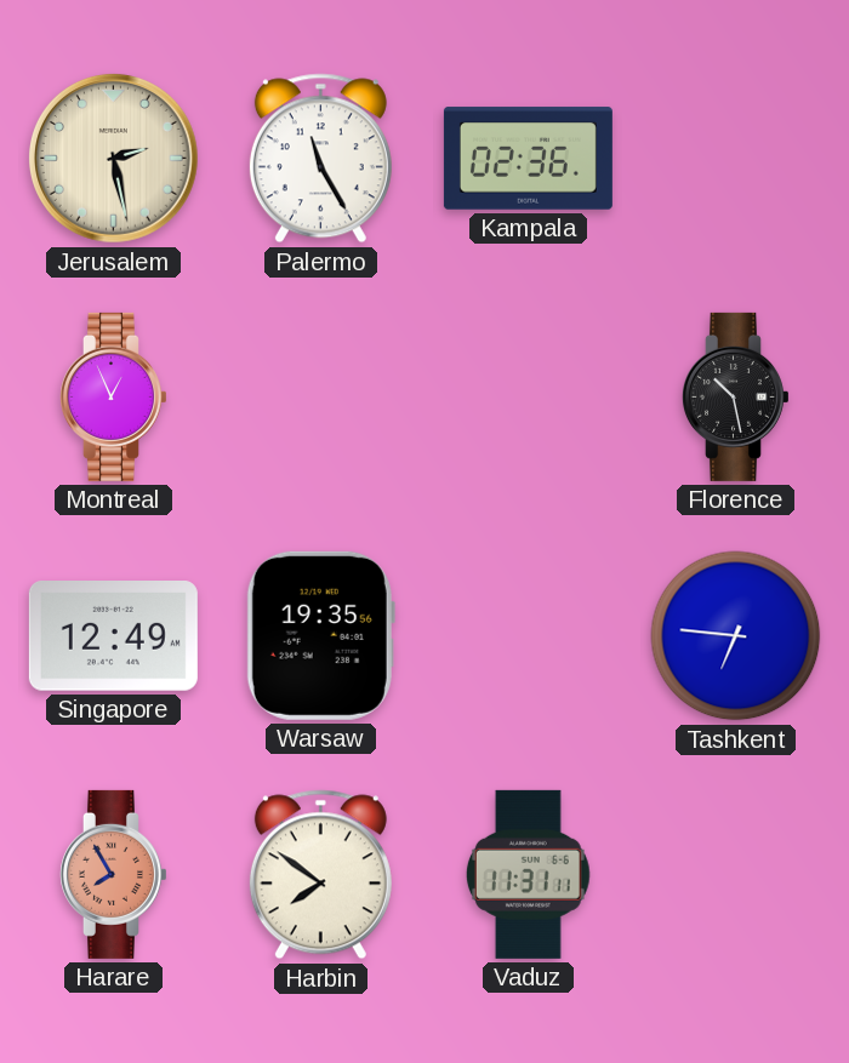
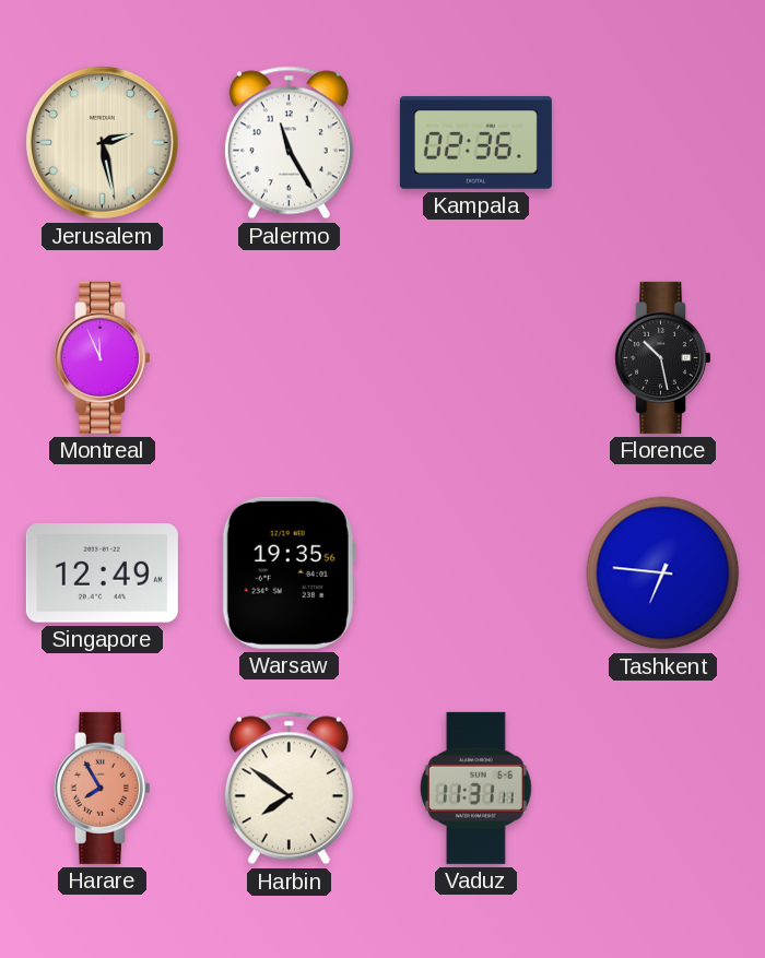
Montreal: 12:56 -> 11:56
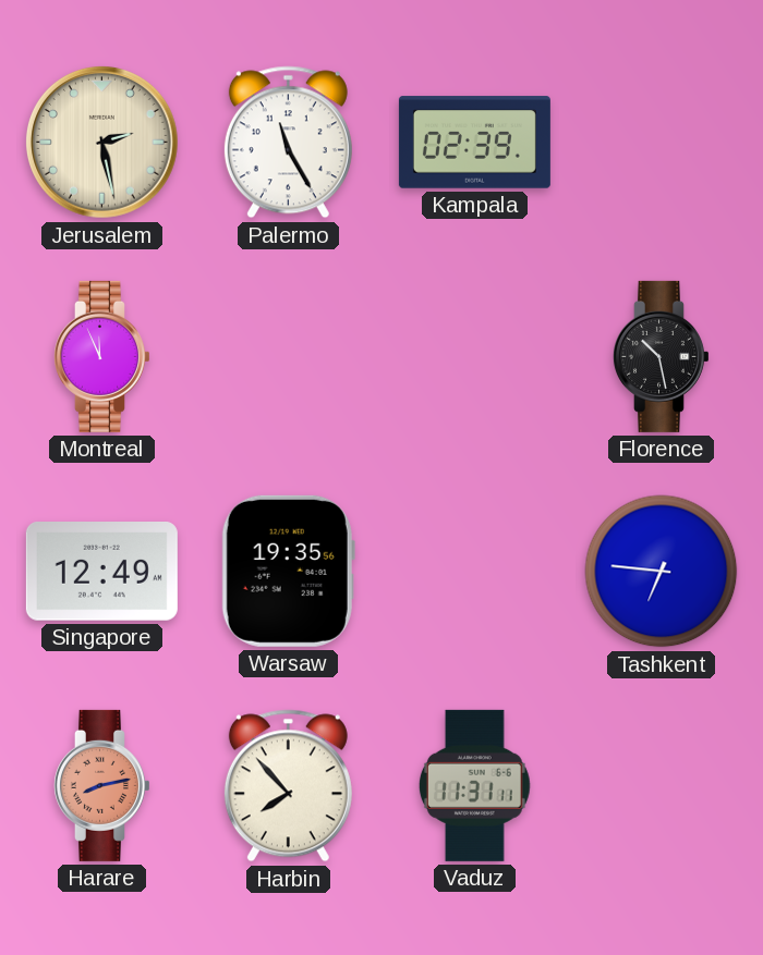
Kampala: 02:36 -> 02:39
Harare: 7:55 -> 8:13
Harbin: 7:51 -> 7:53
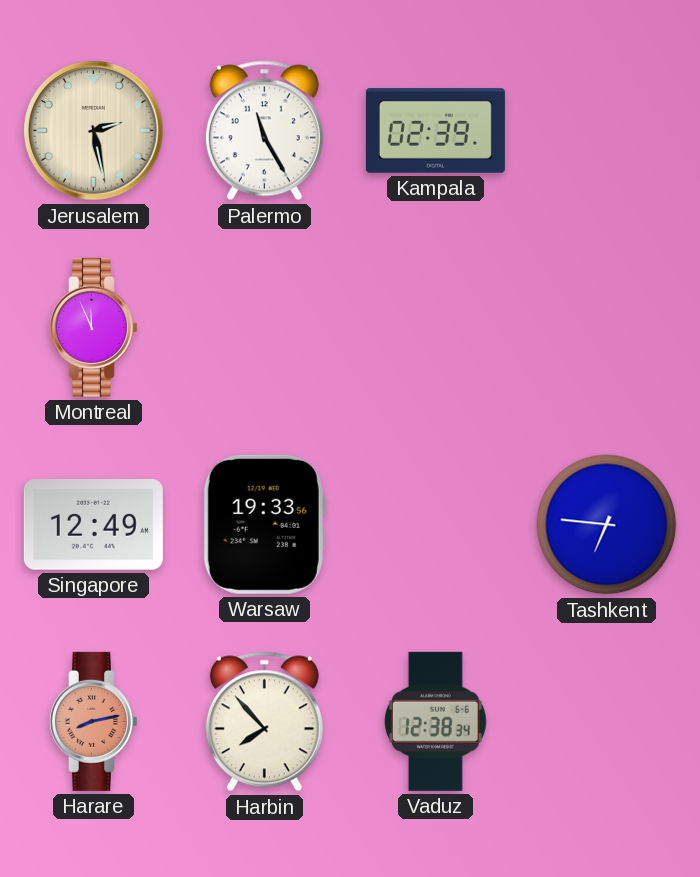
Florence: 10:28 -> none
Warsaw: 19:35 -> 19:33
Vaduz: 11:31 -> 12:38
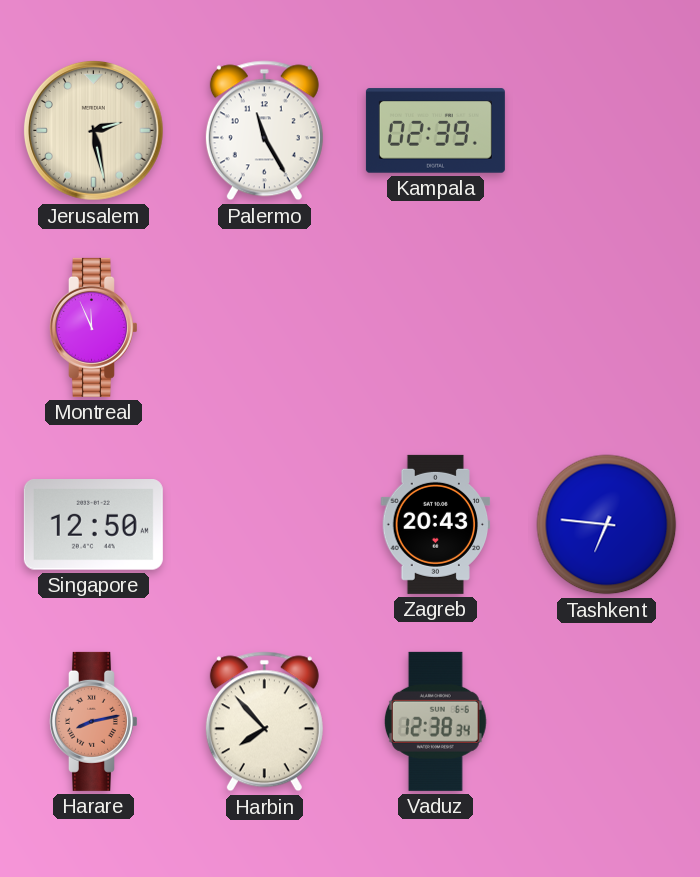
Singapore: 12:49 -> 12:50
Warsaw: 19:33 -> none
Zagreb: none -> 20:43
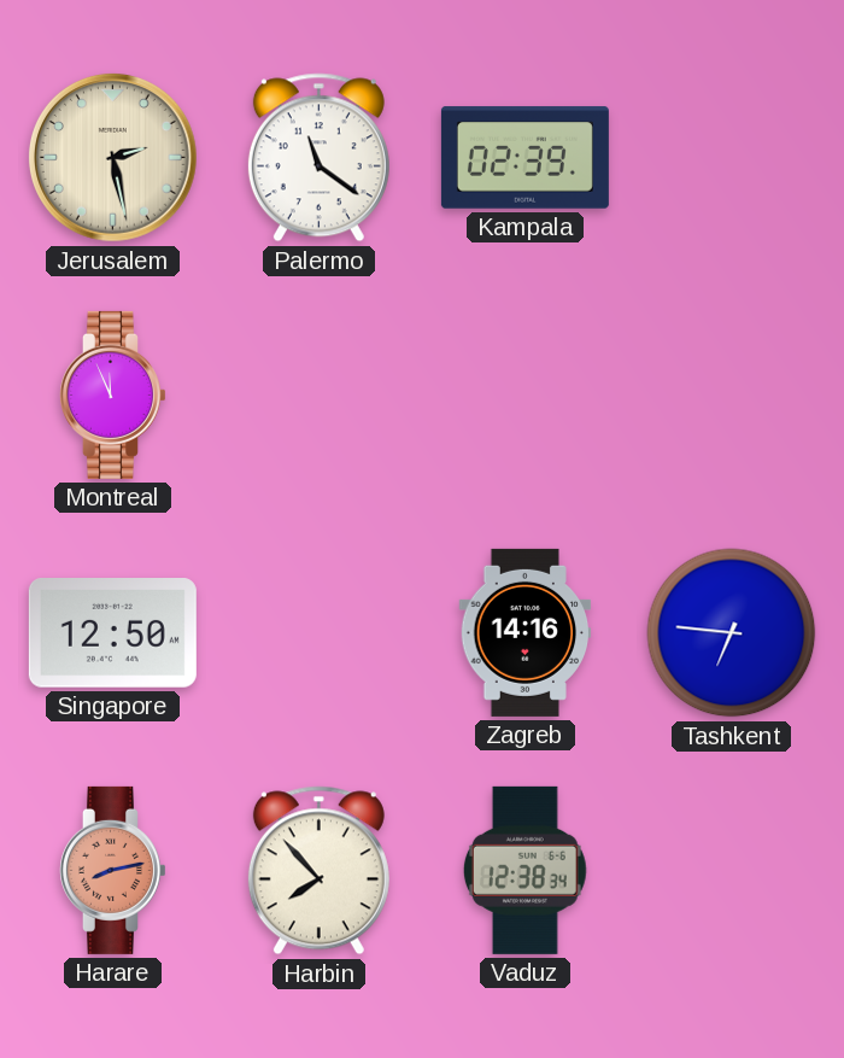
Palermo: 11:25 -> 11:21
Zagreb: 20:43 -> 14:16
